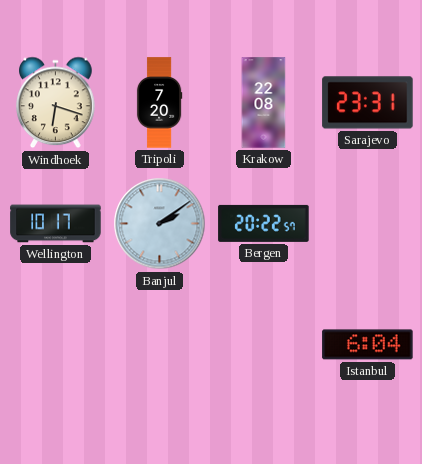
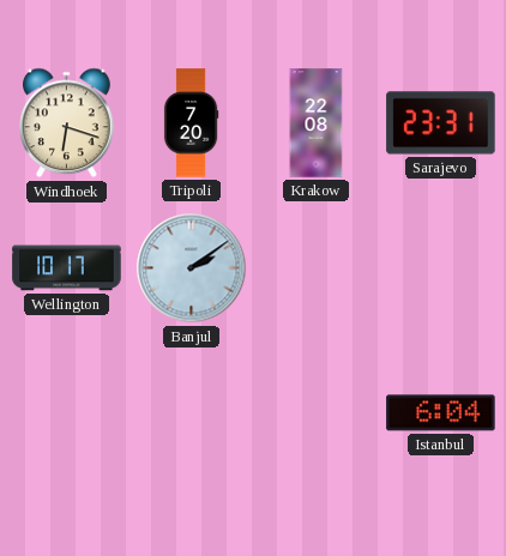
Bergen: 20:22 -> none
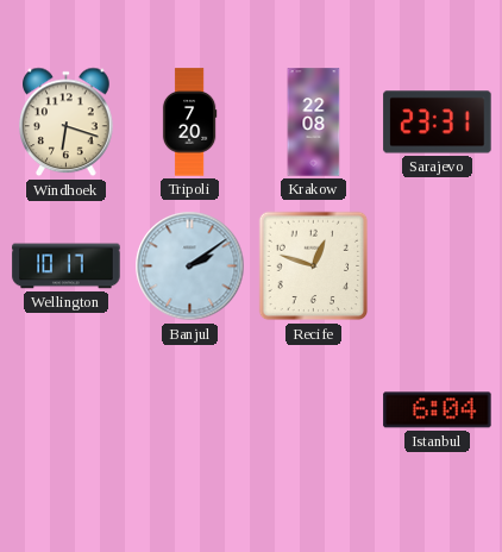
Recife: none -> 12:48
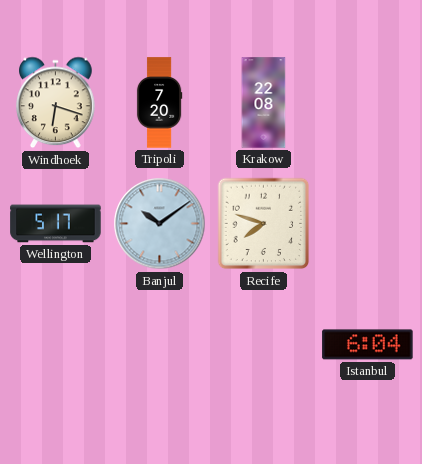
Sarajevo: 23:31 -> none
Wellington: 10:17 -> 5:17
Banjul: 2:09 -> 10:09
Recife: 12:48 -> 7:48
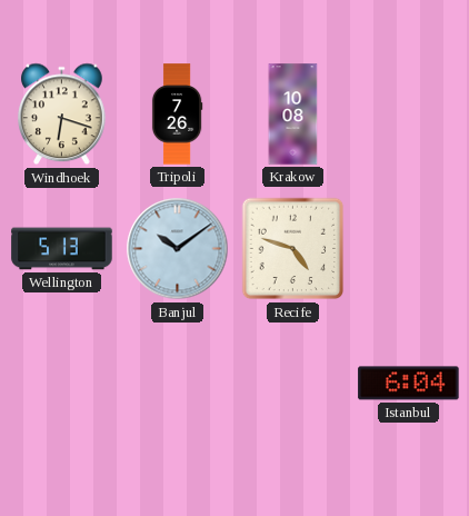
Tripoli: 7:20 -> 7:26
Krakow: 22:08 -> 10:08
Wellington: 5:17 -> 5:13
Recife: 7:48 -> 4:48
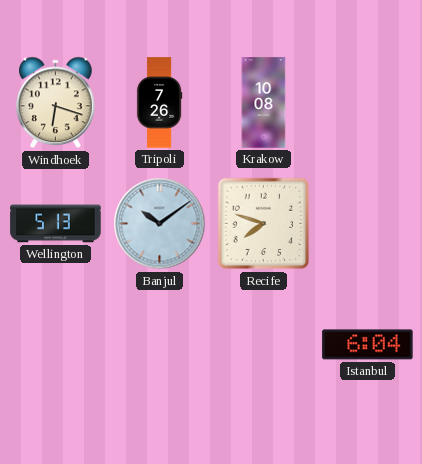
Recife: 4:48 -> 7:48
